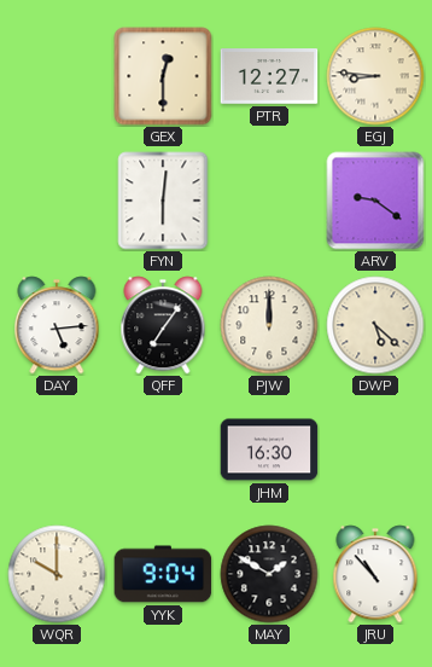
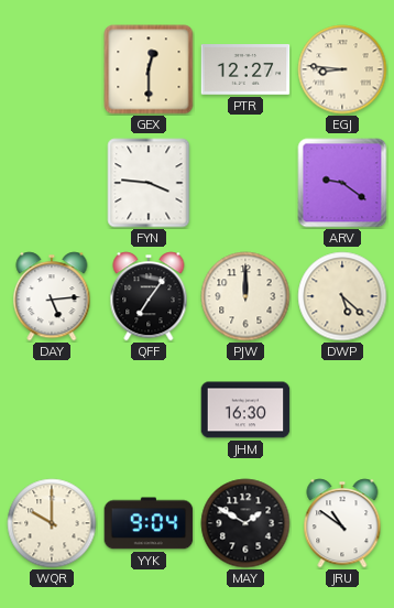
FYN: 6:01 -> 3:46
JRU: 10:53 -> 10:51
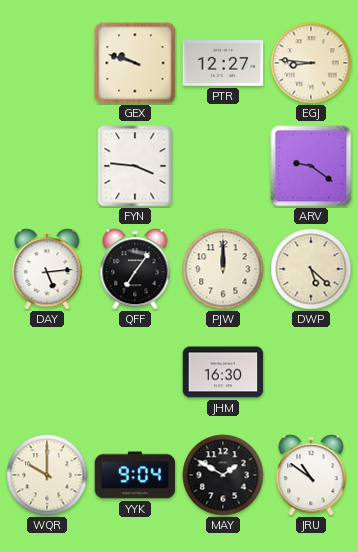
GEX: 12:30 -> 9:48
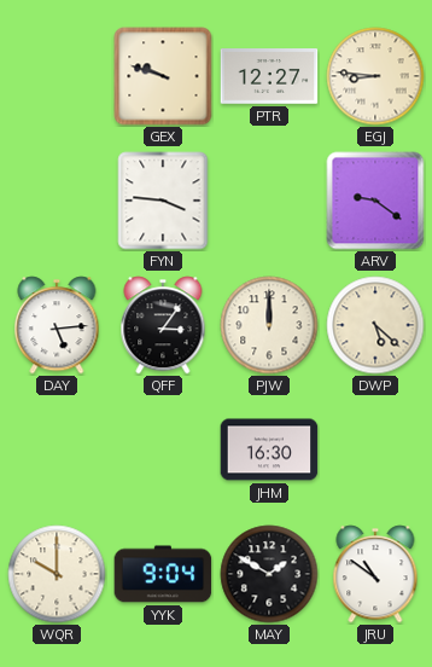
QFF: 7:06 -> 3:06
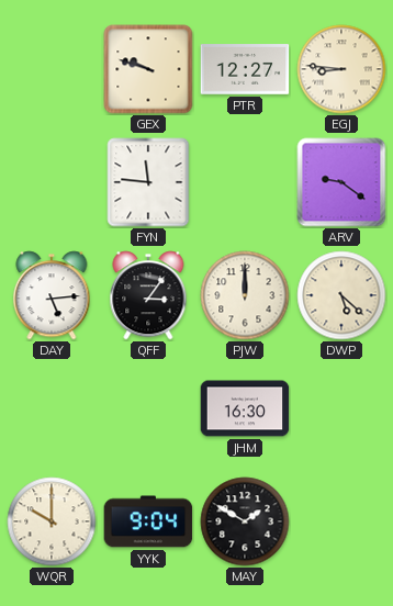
FYN: 3:46 -> 11:46
JRU: 10:51 -> none
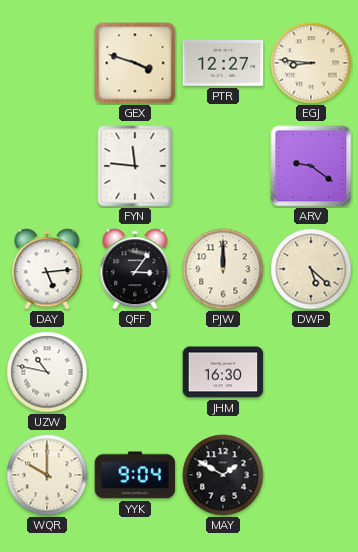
GEX: 9:48 -> 3:48
UZW: none -> 10:47
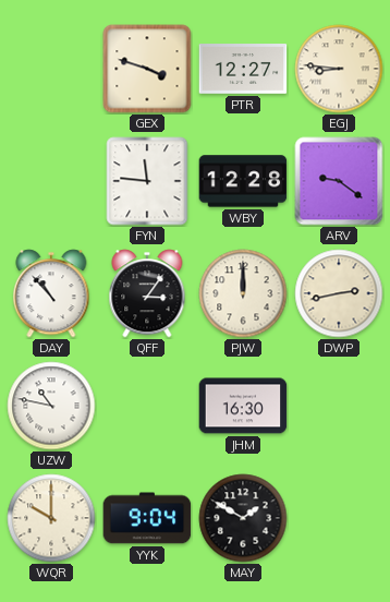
WBY: none -> 12:28
DAY: 5:14 -> 10:53
DWP: 5:22 -> 2:43
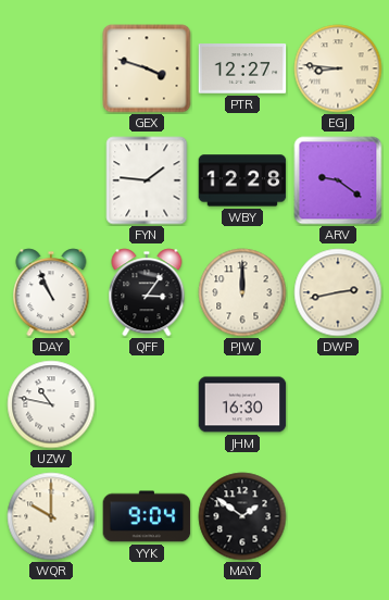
FYN: 11:46 -> 1:46
DAY: 10:53 -> 10:56
MAY: 1:50 -> 1:51
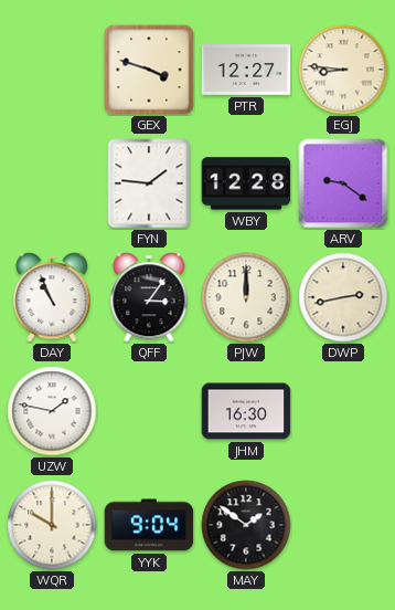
UZW: 10:47 -> 1:47
